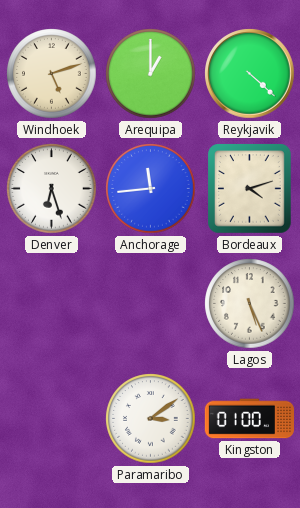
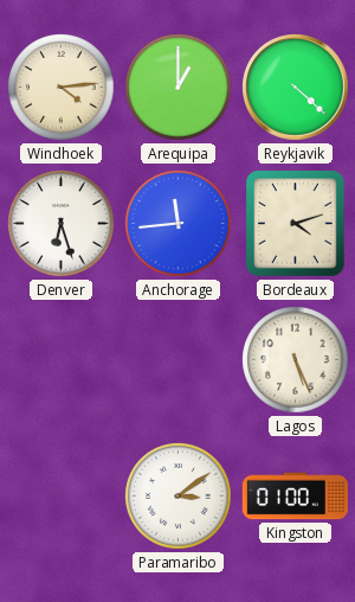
Windhoek: 5:12 -> 4:14
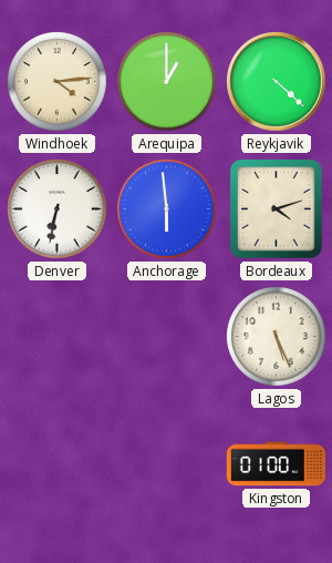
Denver: 6:27 -> 6:32
Anchorage: 11:44 -> 5:59
Paramaribo: 3:09 -> none
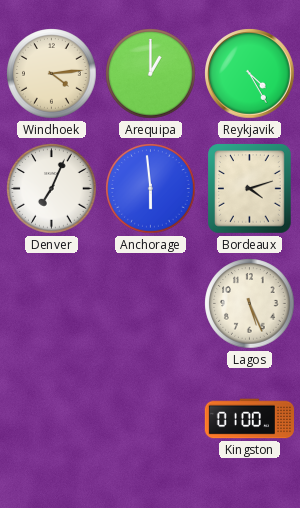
Reykjavik: 4:22 -> 4:25
Denver: 6:32 -> 7:04
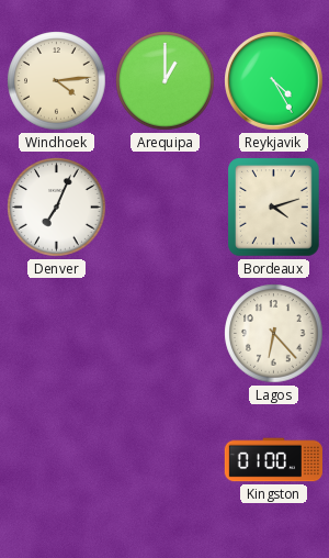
Anchorage: 5:59 -> none
Lagos: 5:26 -> 6:23
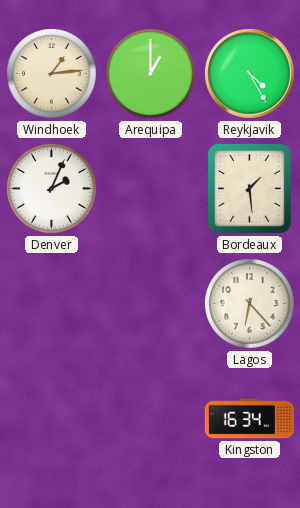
Windhoek: 4:14 -> 1:14
Denver: 7:04 -> 2:04
Bordeaux: 4:12 -> 1:29
Kingston: 01:00 -> 16:34
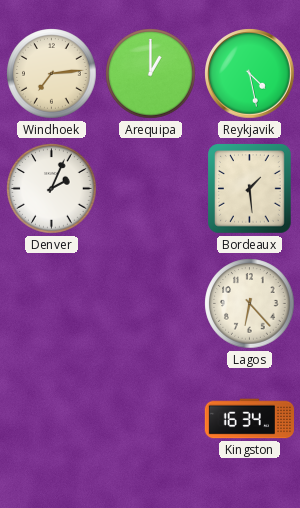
Windhoek: 1:14 -> 7:14
Reykjavik: 4:25 -> 4:28
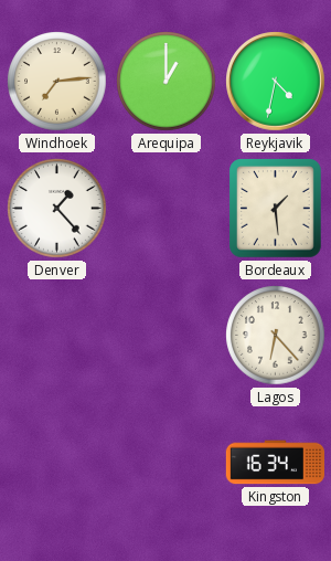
Reykjavik: 4:28 -> 4:32
Denver: 2:04 -> 1:23
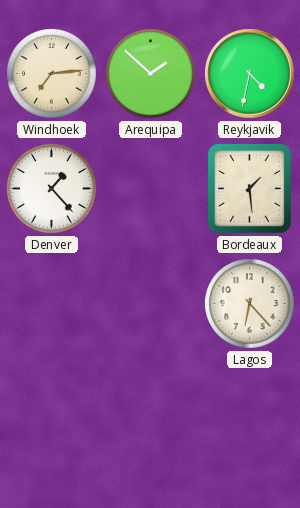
Arequipa: 1:00 -> 1:52
Kingston: 16:34 -> none
